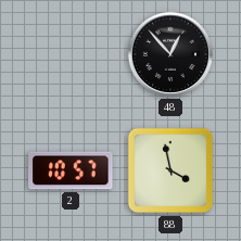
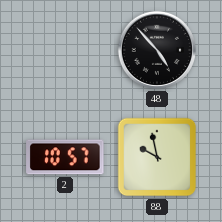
48: 12:53 -> 4:53
88: 3:58 -> 9:58
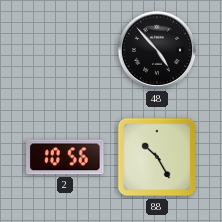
2: 10:57 -> 10:56
88: 9:58 -> 10:25
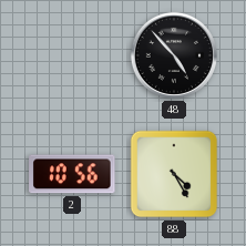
88: 10:25 -> 4:25
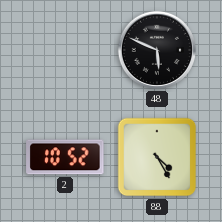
48: 4:53 -> 5:49
2: 10:56 -> 10:52
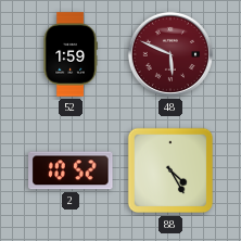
52: none -> 1:59
48 dial: black -> burgundy
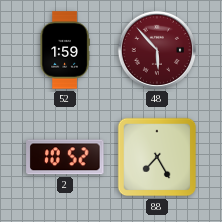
48: 5:49 -> 5:53
88: 4:25 -> 7:25
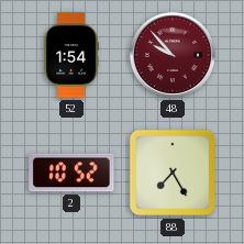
52: 1:59 -> 1:54
48: 5:53 -> 9:53
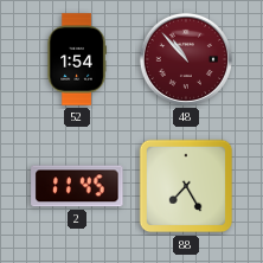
48: 9:53 -> 10:53
2: 10:52 -> 11:45
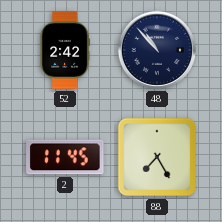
52: 1:54 -> 2:42
48 dial: burgundy -> navy
